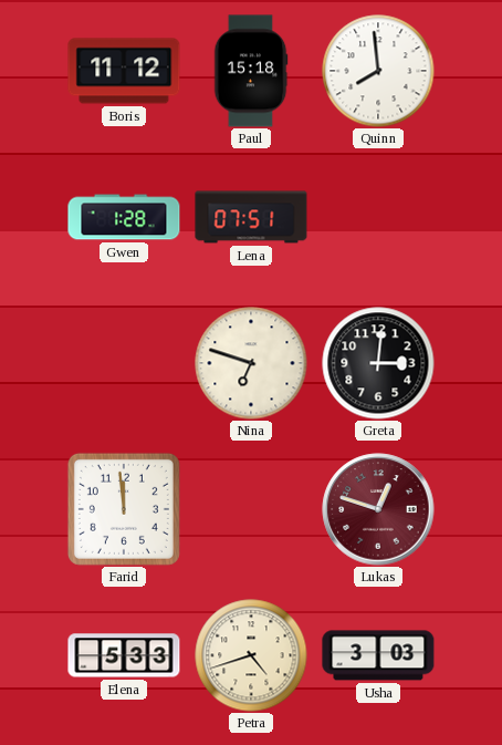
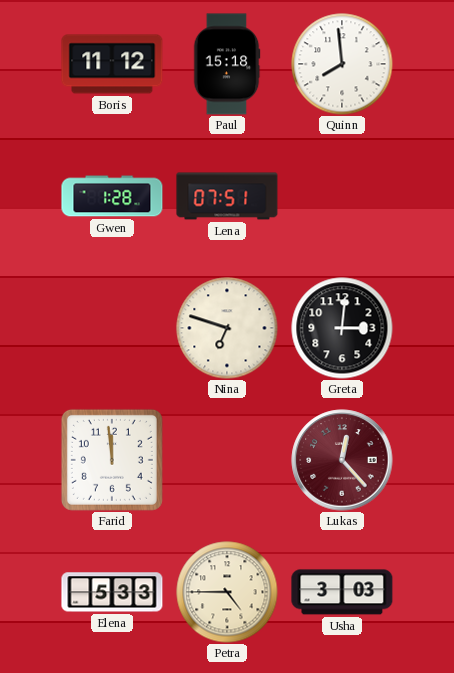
Lukas: 12:48 -> 12:23
Petra: 4:42 -> 4:45
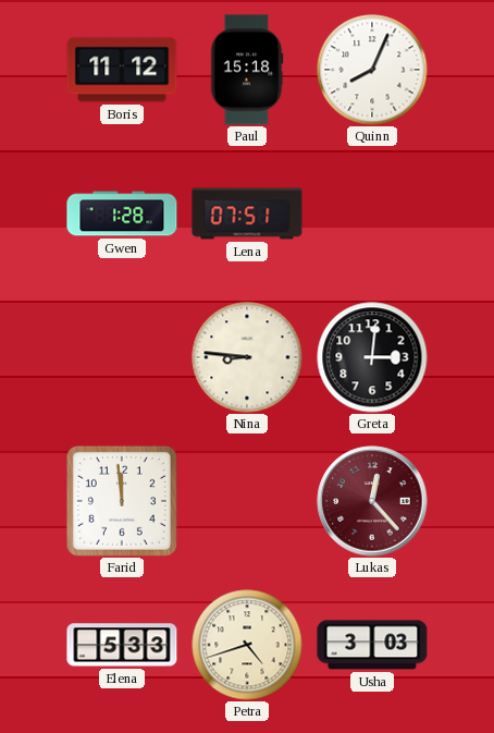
Quinn: 7:59 -> 8:04
Nina: 6:48 -> 8:46
Petra: 4:45 -> 4:42
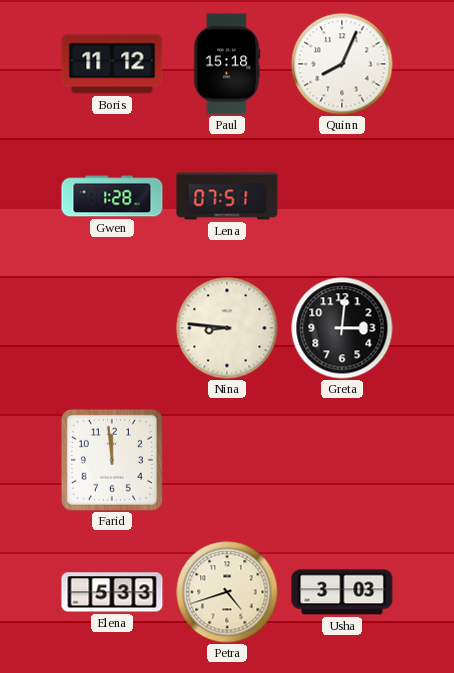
Lukas: 12:23 -> none
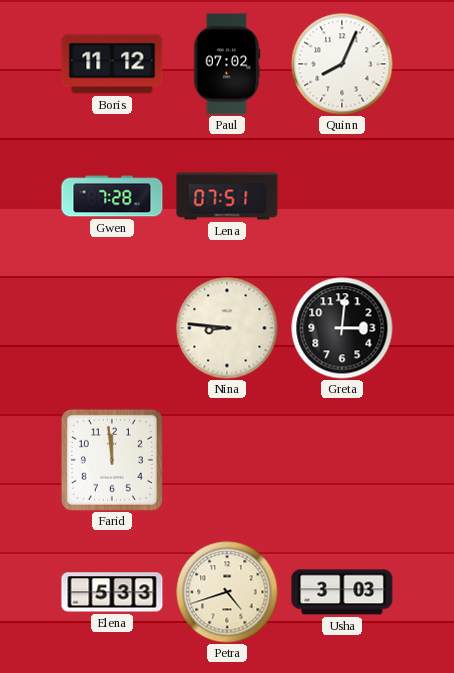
Paul: 15:18 -> 07:02
Gwen: 1:28 -> 7:28
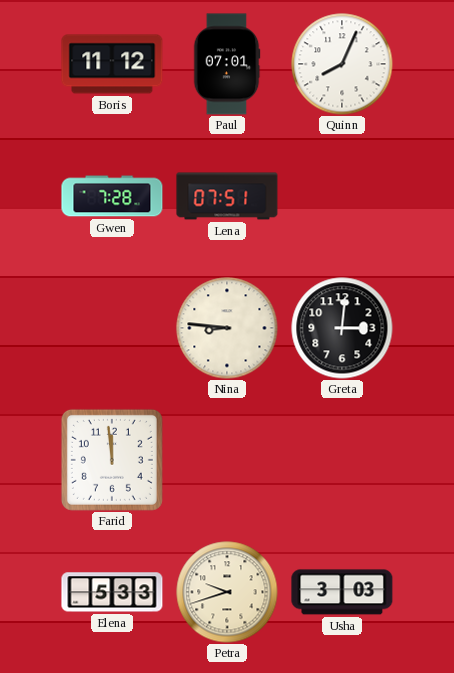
Paul: 07:02 -> 07:01
Petra: 4:42 -> 9:42
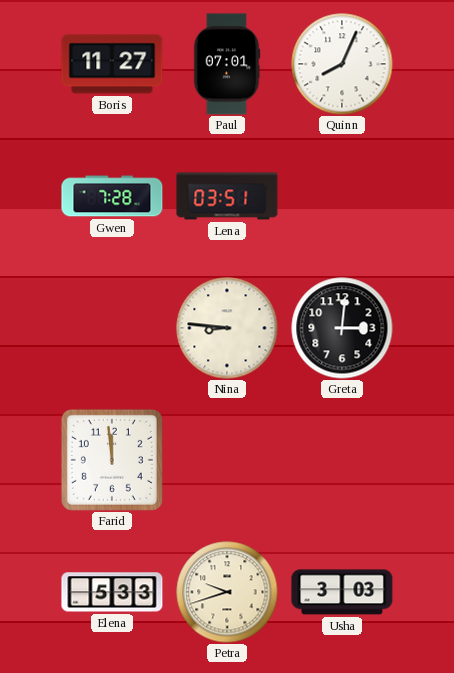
Boris: 11:12 -> 11:27
Lena: 07:51 -> 03:51
